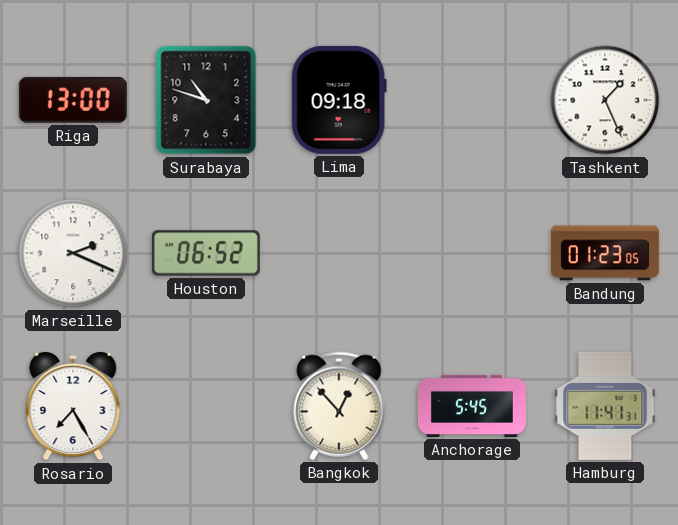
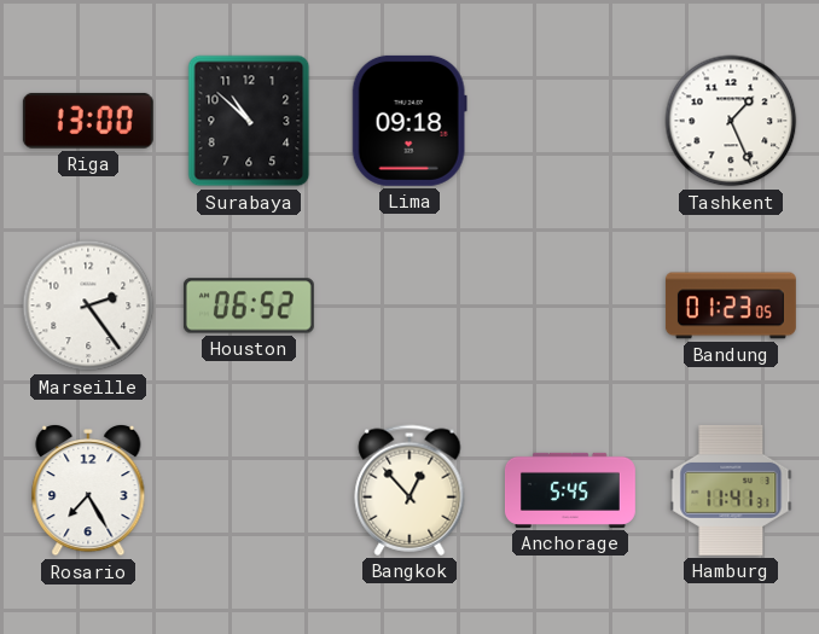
Surabaya: 10:48 -> 10:52
Marseille: 2:19 -> 2:24
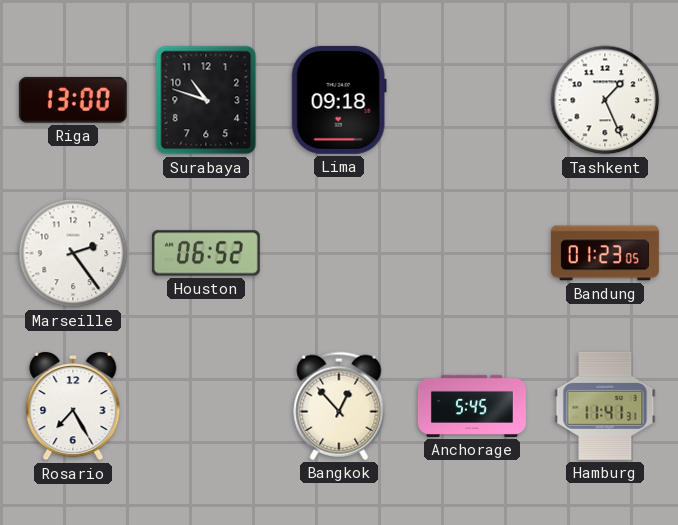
Surabaya: 10:52 -> 10:48
